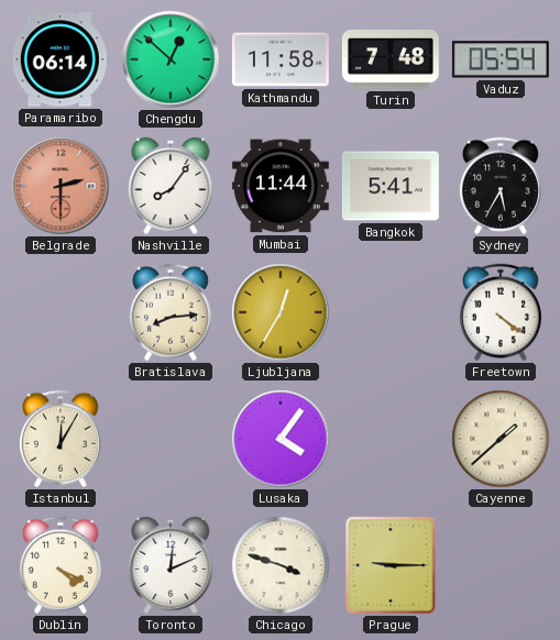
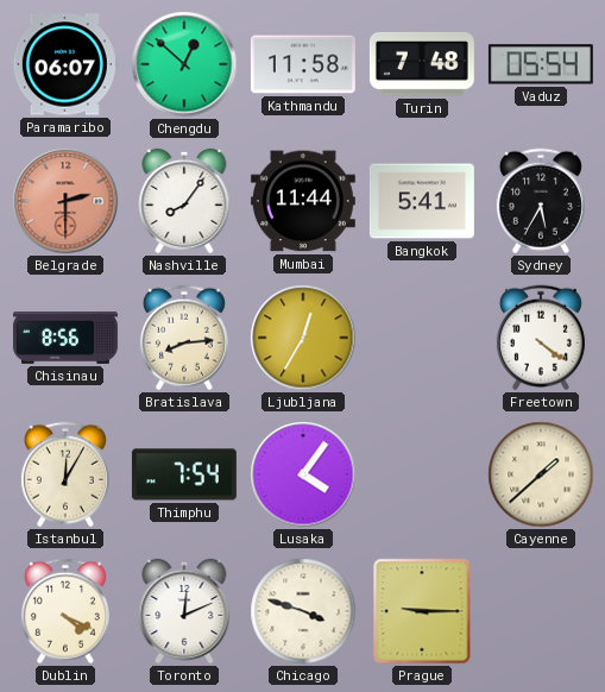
Paramaribo: 06:14 -> 06:07
Chisinau: none -> 8:56
Thimphu: none -> 7:54
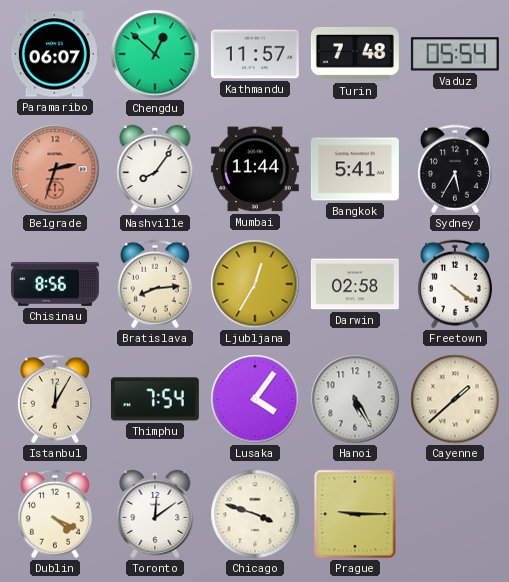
Kathmandu: 11:58 -> 11:57
Belgrade: 2:30 -> 2:33
Darwin: none -> 02:58
Hanoi: none -> 5:25
Toronto: 12:11 -> 12:09
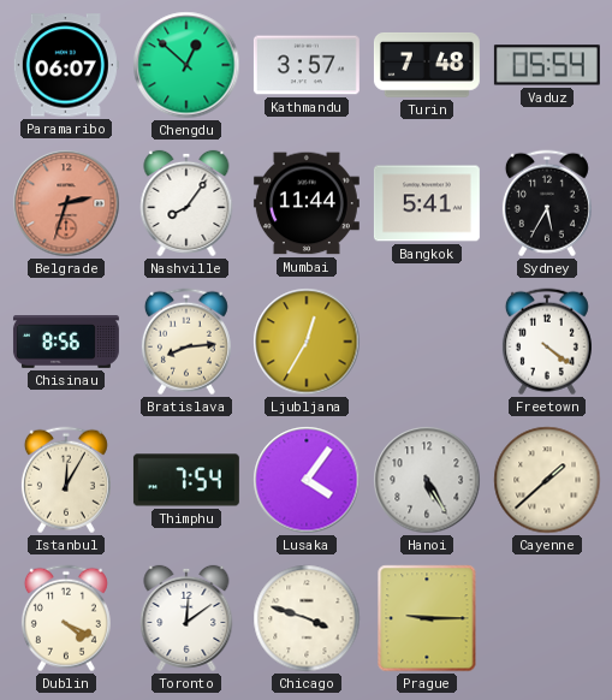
Kathmandu: 11:57 -> 3:57
Darwin: 02:58 -> none
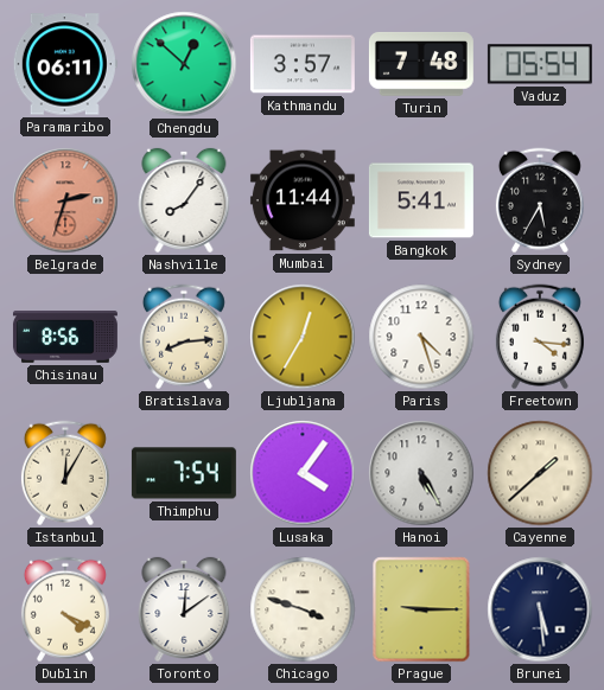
Paramaribo: 06:07 -> 06:11
Paris: none -> 4:27
Freetown: 4:21 -> 4:16
Brunei: none -> 5:29
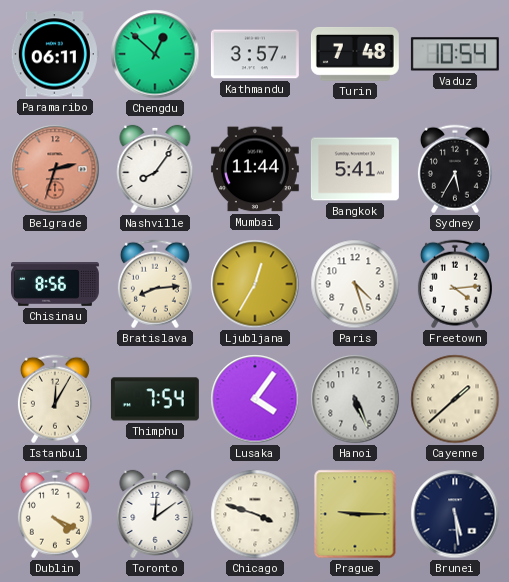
Vaduz: 05:54 -> 10:54
Freetown: 4:16 -> 4:14
Hanoi: 5:25 -> 5:26
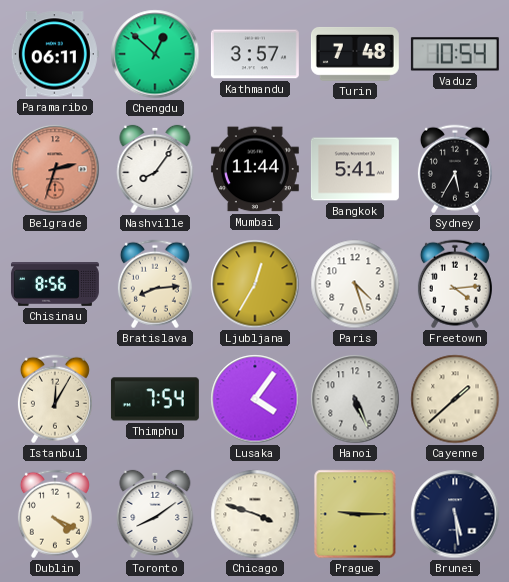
Toronto: 12:09 -> 8:09
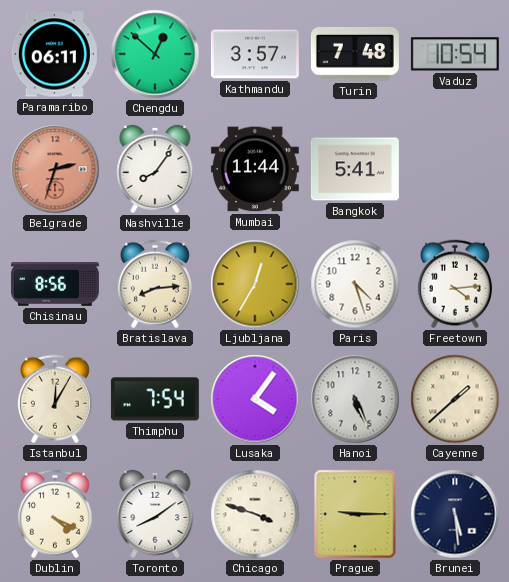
Sydney: 5:35 -> none
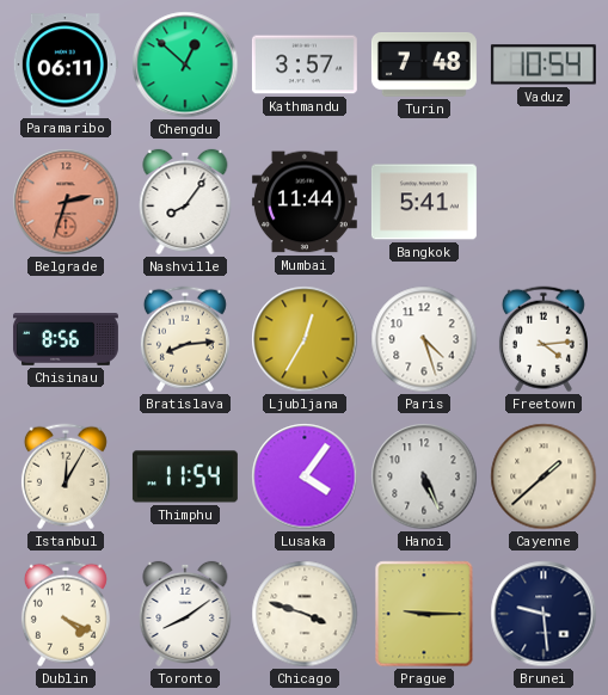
Thimphu: 7:54 -> 11:54
Brunei: 5:29 -> 9:29
